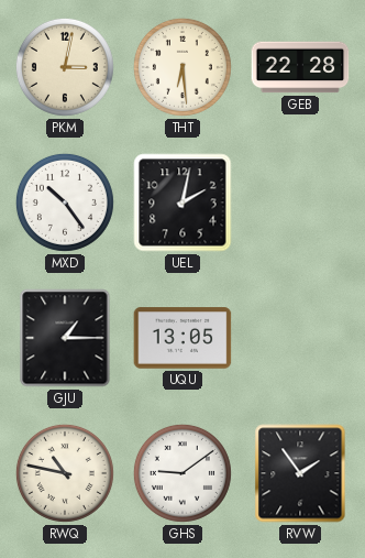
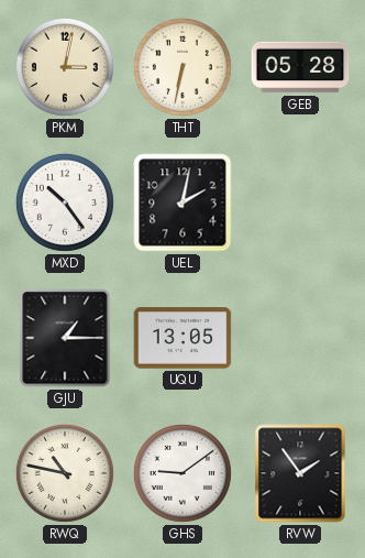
THT: 6:29 -> 6:32
GEB: 22:28 -> 05:28
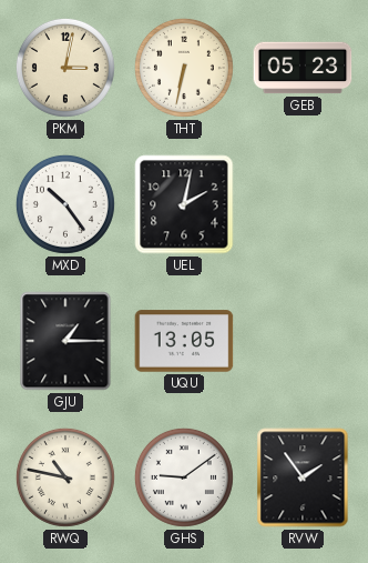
GEB: 05:28 -> 05:23
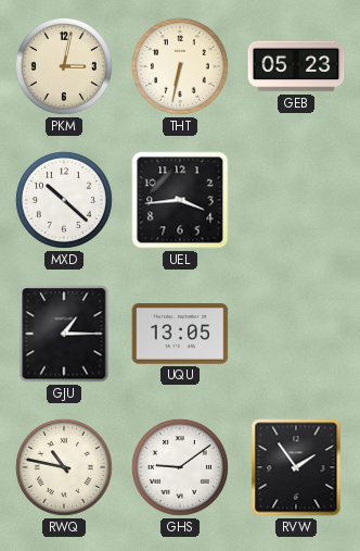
MXD: 10:24 -> 10:22
UEL: 2:02 -> 3:44
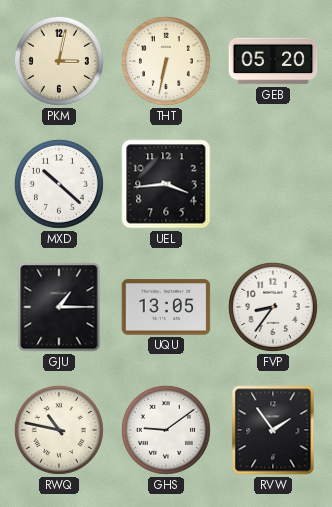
GEB: 05:23 -> 05:20
FVP: none -> 8:36
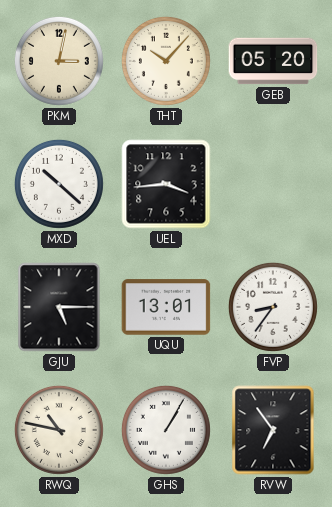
THT: 6:32 -> 10:07
GJU: 1:15 -> 5:15
UQU: 13:05 -> 13:01
GHS: 9:09 -> 1:05
RVW: 1:54 -> 6:54
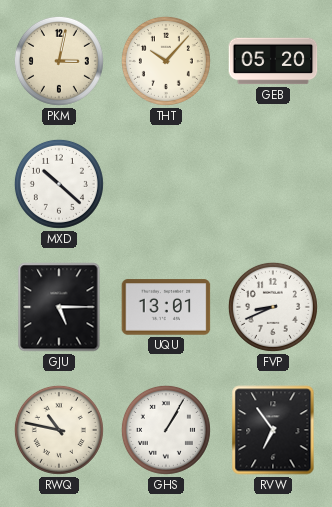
UEL: 3:44 -> none
FVP: 8:36 -> 8:41
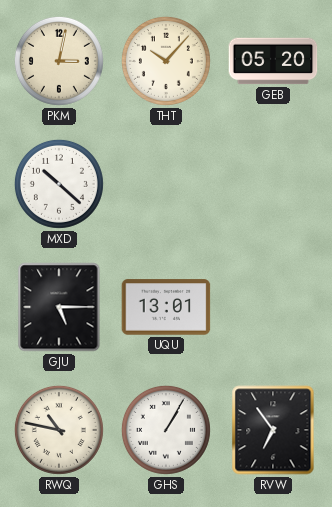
FVP: 8:41 -> none
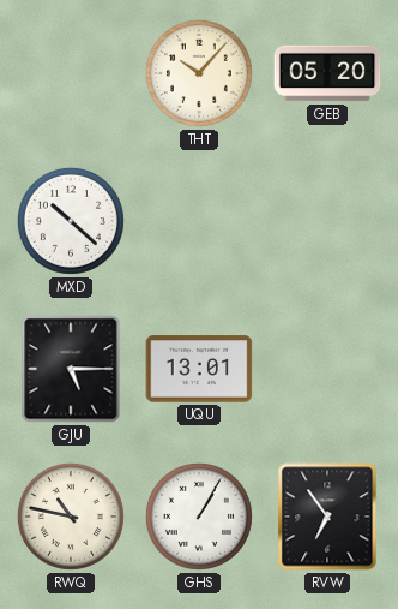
PKM: 3:02 -> none
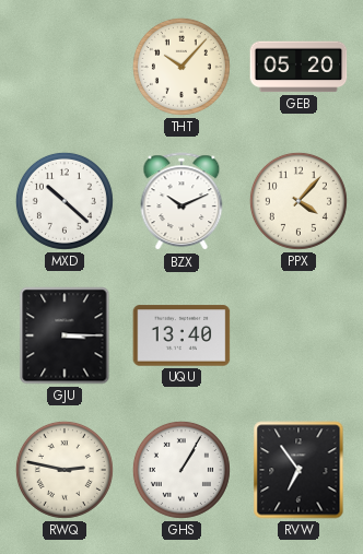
BZX: none -> 10:11
PPX: none -> 4:07
GJU: 5:15 -> 3:15
UQU: 13:01 -> 13:40
RWQ: 10:47 -> 2:47
